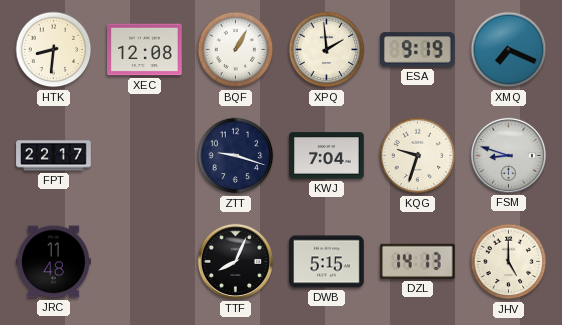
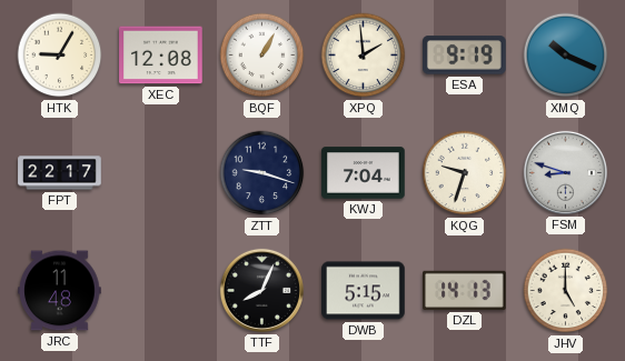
HTK: 8:31 -> 9:05
XMQ: 7:19 -> 10:19
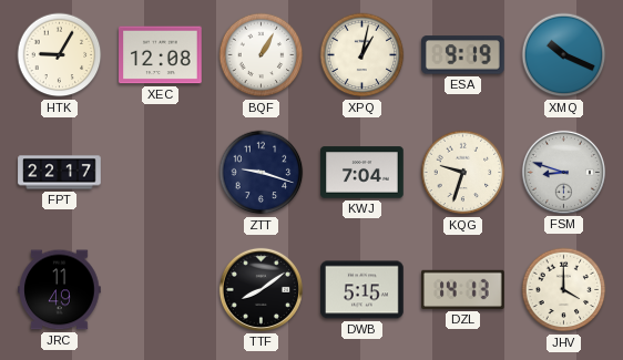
XPQ: 1:59 -> 1:02
JRC: 11:48 -> 11:49
TTF: 8:04 -> 8:09
JHV: 5:00 -> 4:00
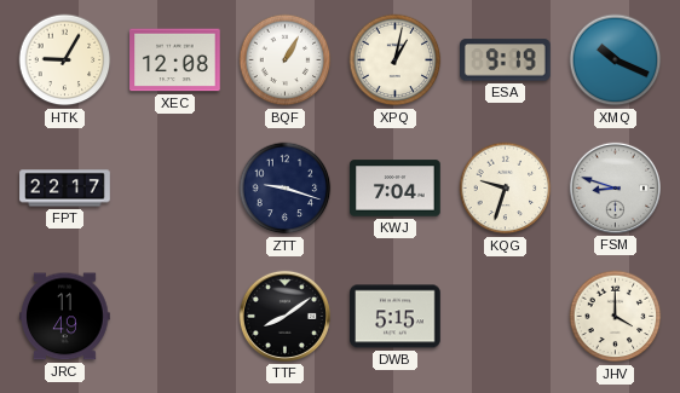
DZL: 14:13 -> none
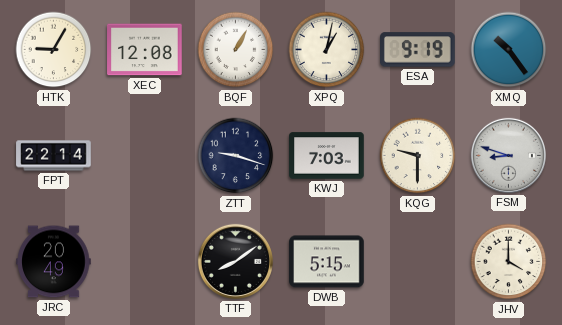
XMQ: 10:19 -> 10:24
FPT: 22:17 -> 22:14
KWJ: 7:04 -> 7:03
KQG: 9:33 -> 9:30
JRC: 11:49 -> 20:49
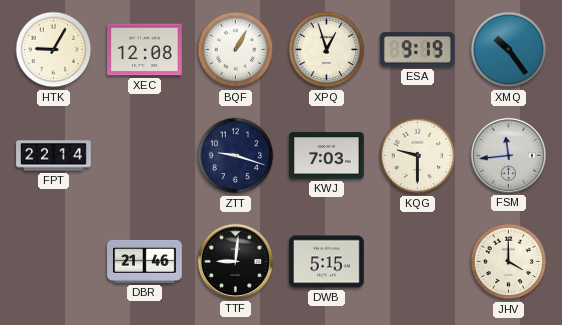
XPQ: 1:02 -> 12:57
FSM: 8:48 -> 11:44
JRC: 20:49 -> none
DBR: none -> 21:46
TTF: 8:09 -> 9:01
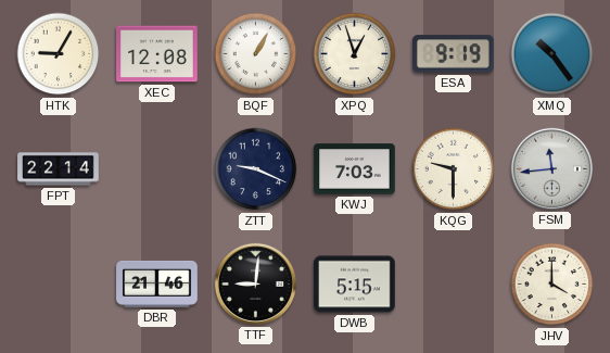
ZTT: 9:18 -> 9:19
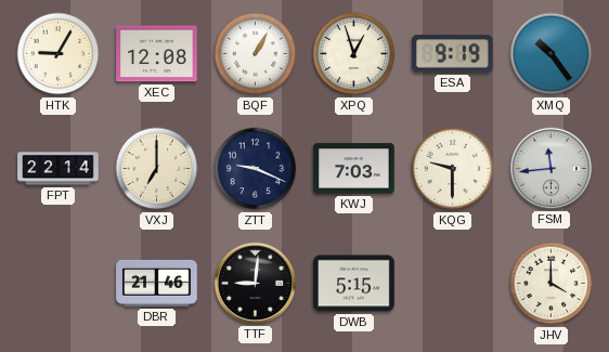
VXJ: none -> 7:00
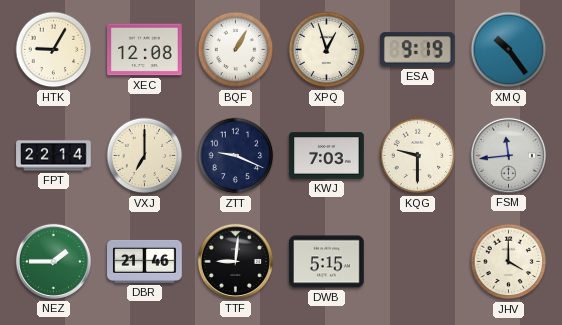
NEZ: none -> 1:45
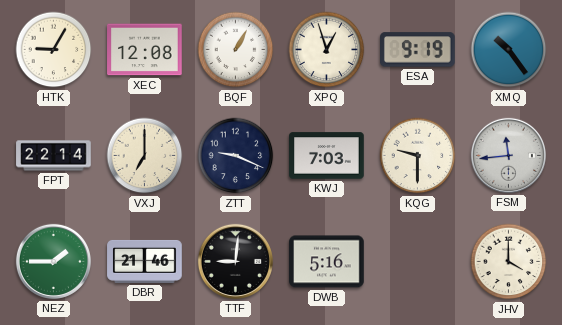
DWB: 5:15 -> 5:16
